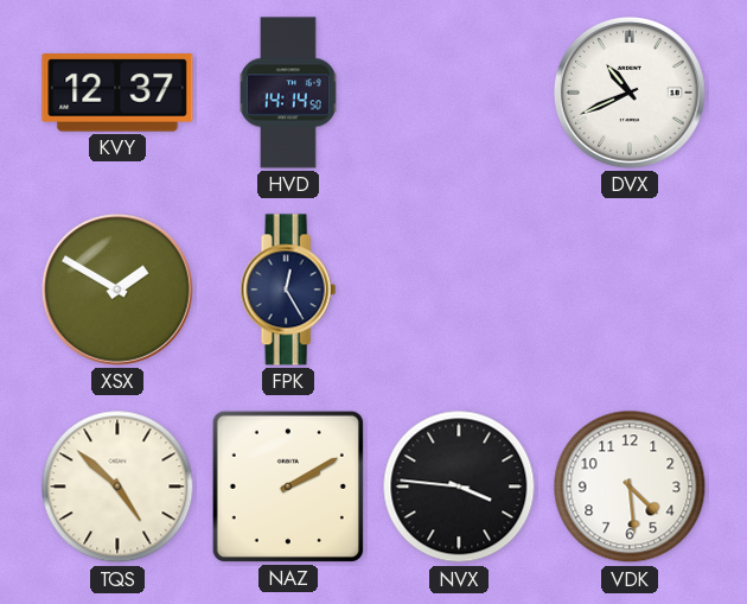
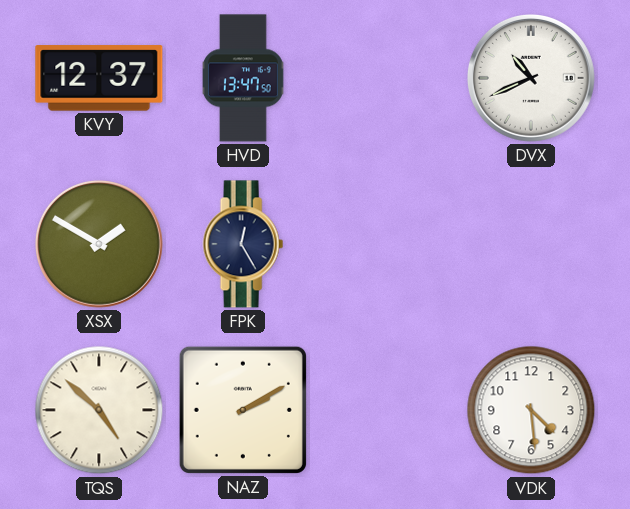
HVD: 14:14 -> 13:47
NVX: 3:46 -> none
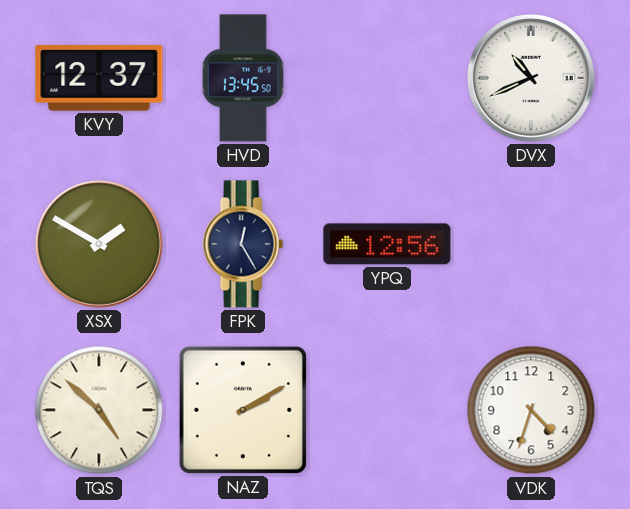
HVD: 13:47 -> 13:45
YPQ: none -> 12:56
VDK: 4:29 -> 4:33
